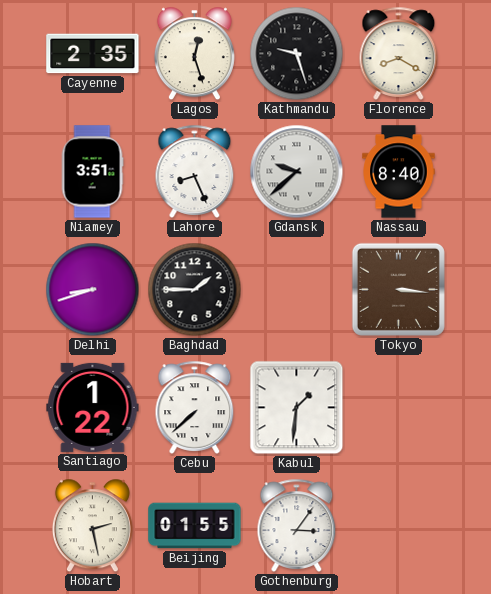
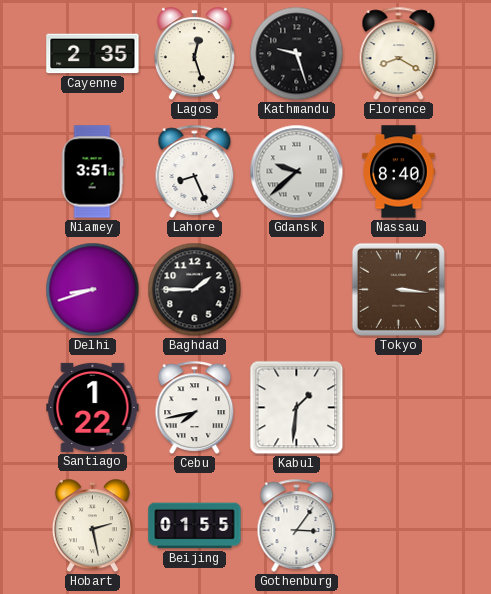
Cebu: 7:38 -> 7:43
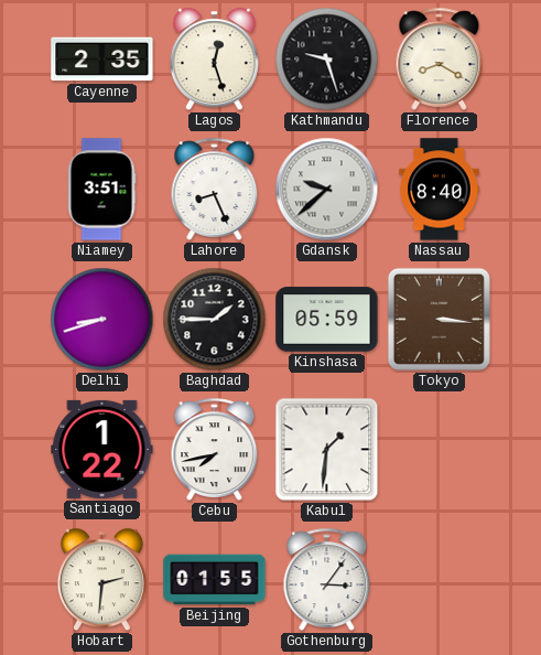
Kinshasa: none -> 05:59
Hobart: 2:28 -> 2:31
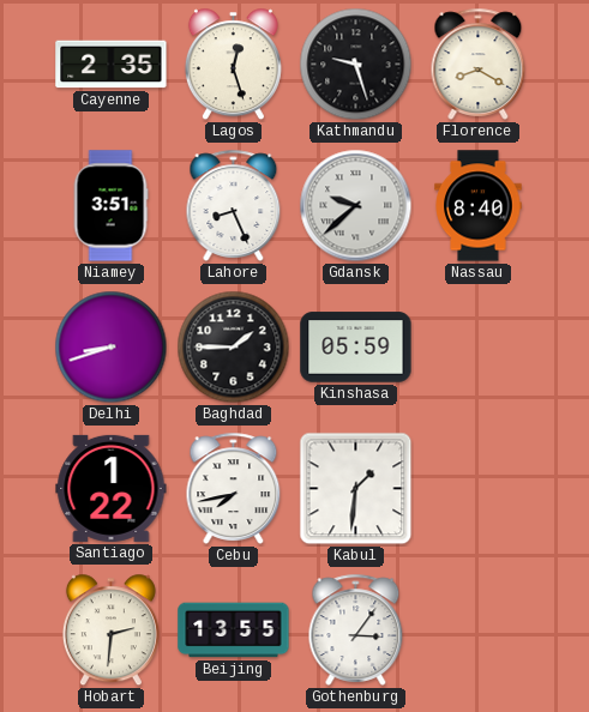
Tokyo: 3:16 -> none
Beijing: 01:55 -> 13:55
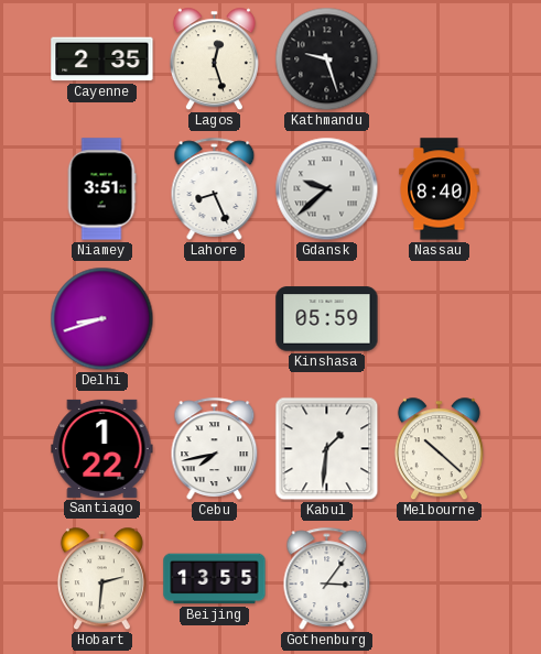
Florence: 8:20 -> none
Baghdad: 1:45 -> none
Melbourne: none -> 10:22
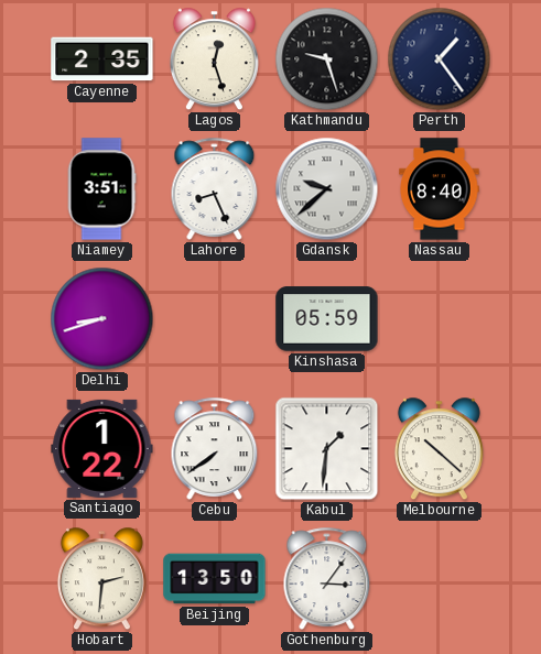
Perth: none -> 1:24
Cebu: 7:43 -> 7:39
Beijing: 13:55 -> 13:50
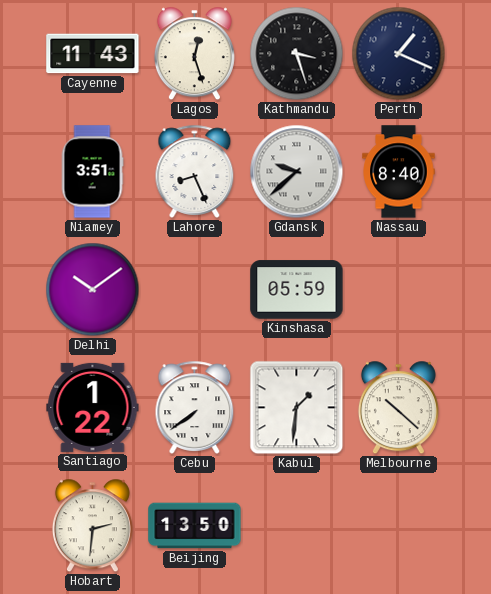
Cayenne: 2:35 -> 11:43
Kathmandu: 9:27 -> 3:27
Perth: 1:24 -> 1:19
Delhi: 8:42 -> 10:09
Gothenburg: 3:06 -> none
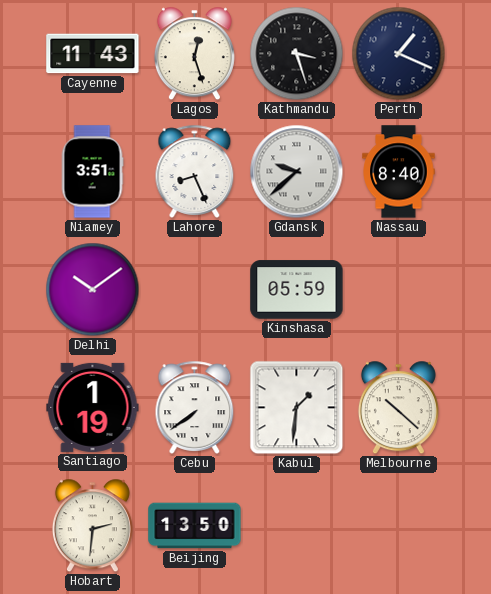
Santiago: 1:22 -> 1:19
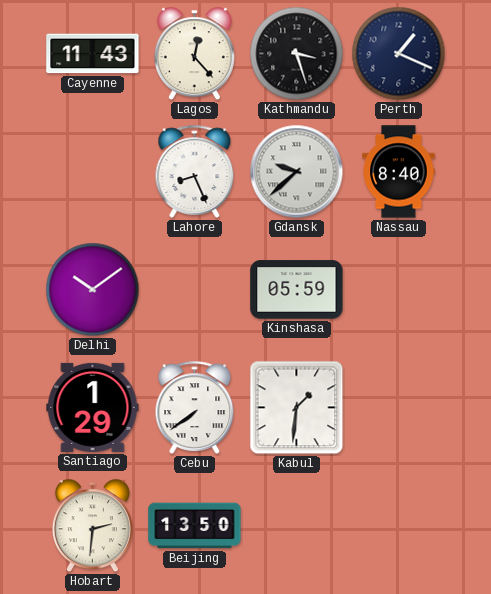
Lagos: 12:27 -> 12:23
Niamey: 3:51 -> none
Santiago: 1:19 -> 1:29
Melbourne: 10:22 -> none
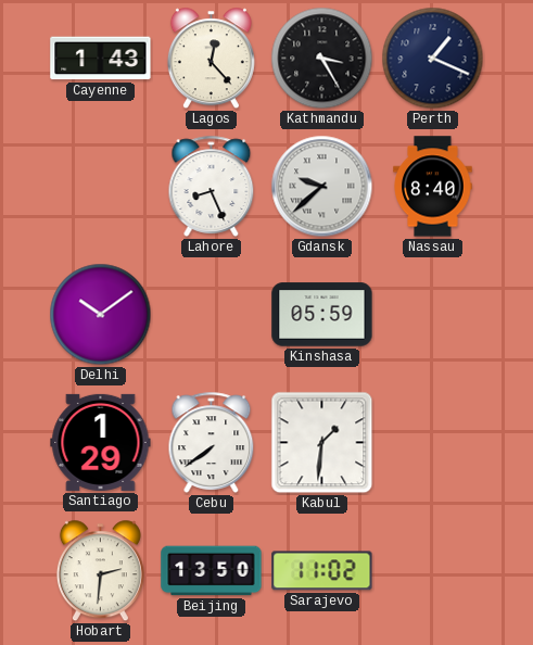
Cayenne: 11:43 -> 1:43
Kathmandu: 3:27 -> 3:25
Sarajevo: none -> 11:02
